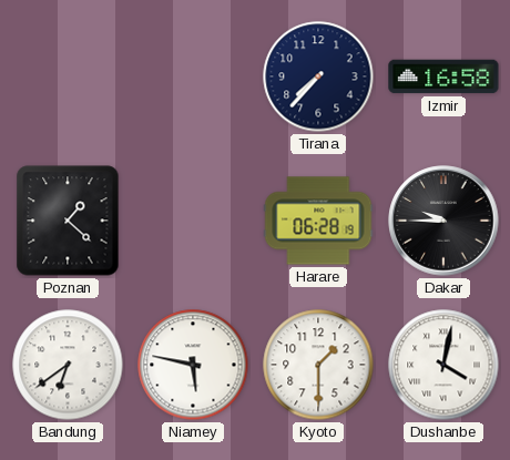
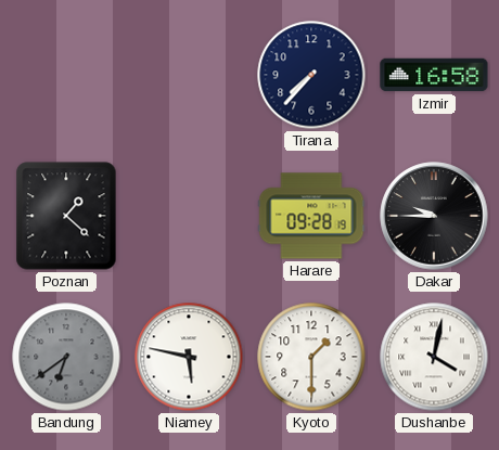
Harare: 06:28 -> 09:28
Bandung dial: white -> grey
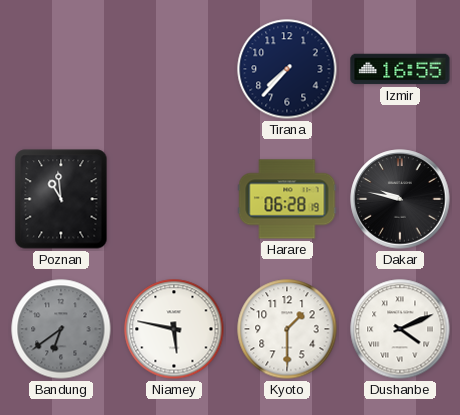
Izmir: 16:58 -> 16:55
Poznan: 1:22 -> 10:59
Harare: 09:28 -> 06:28
Dakar: 9:45 -> 9:47
Dushanbe: 4:02 -> 4:11
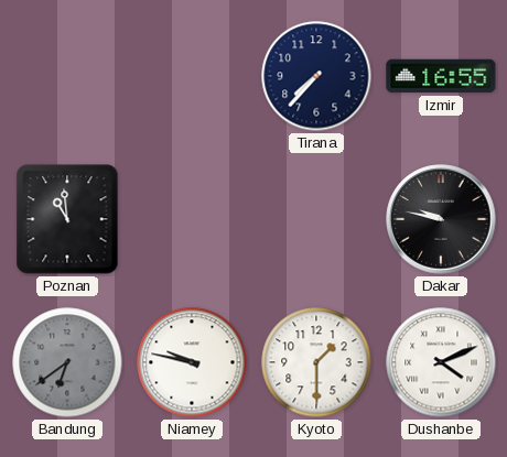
Harare: 06:28 -> none
Niamey: 5:47 -> 9:47
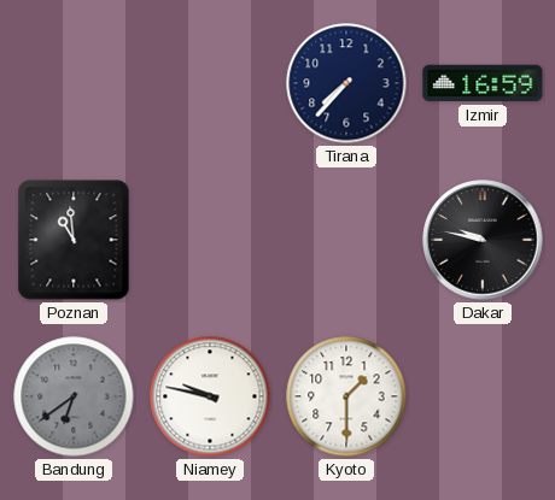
Izmir: 16:55 -> 16:59
Dushanbe: 4:11 -> none
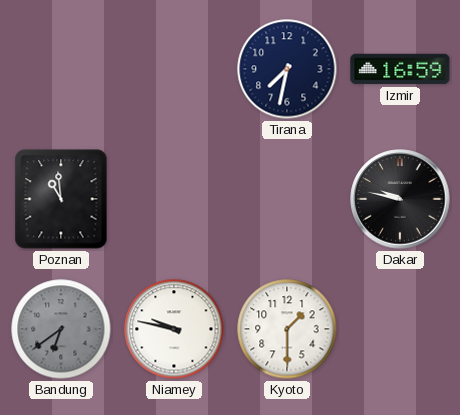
Tirana: 7:37 -> 7:32
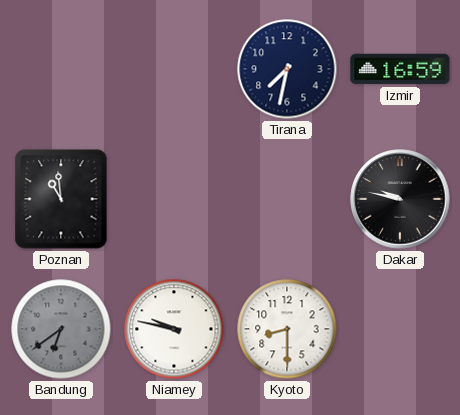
Kyoto: 1:30 -> 8:30
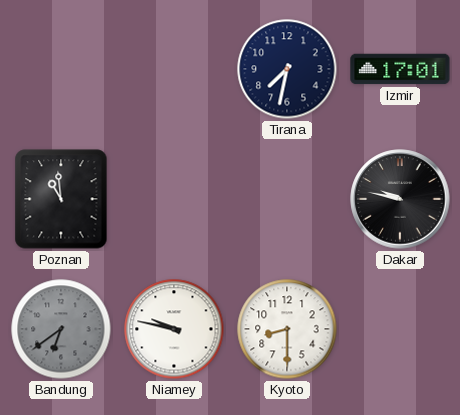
Izmir: 16:59 -> 17:01
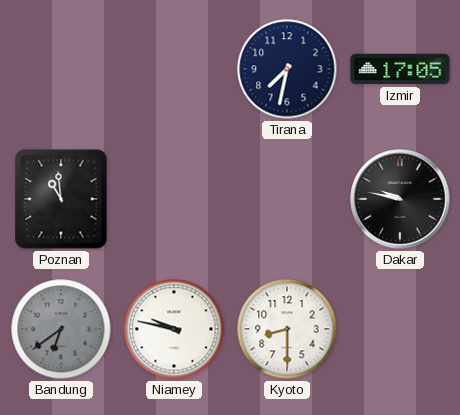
Izmir: 17:01 -> 17:05
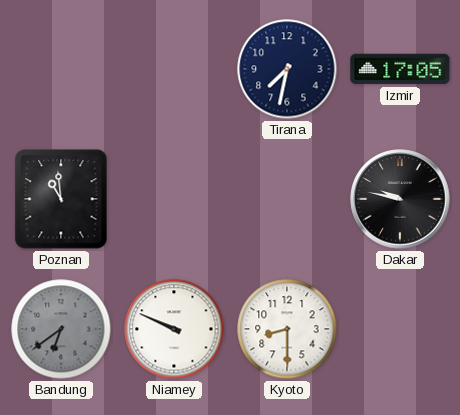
Niamey: 9:47 -> 9:49
